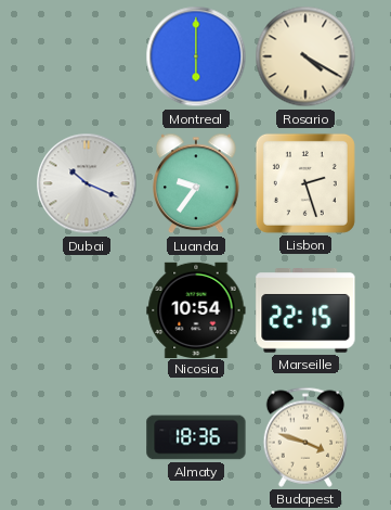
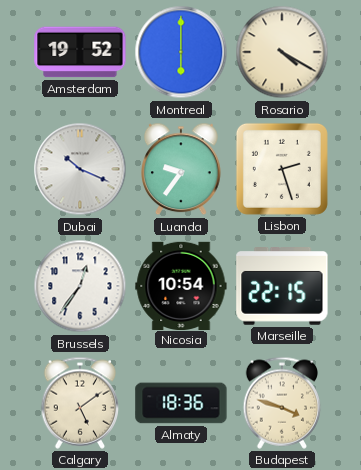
Amsterdam: none -> 19:52
Brussels: none -> 12:36
Calgary: none -> 5:09
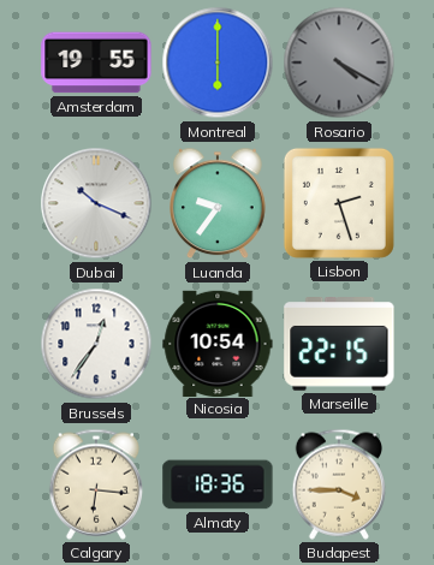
Amsterdam: 19:52 -> 19:55
Rosario dial: cream -> grey
Calgary: 5:09 -> 6:16
Budapest: 3:48 -> 3:45
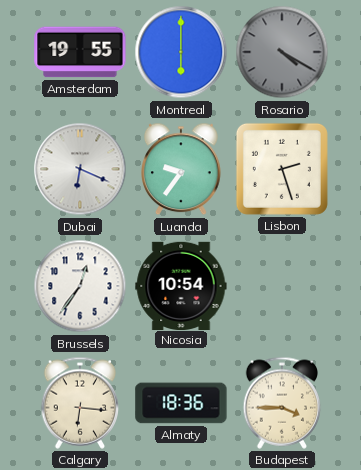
Dubai: 10:19 -> 6:19
Marseille: 22:15 -> none
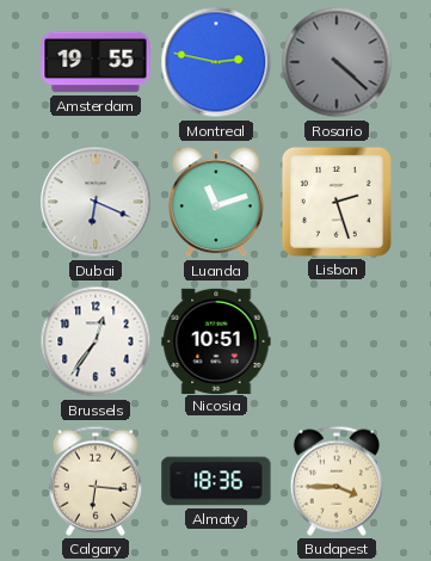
Montreal: 6:00 -> 2:47
Rosario: 4:20 -> 4:22
Luanda: 9:36 -> 11:12
Nicosia: 10:54 -> 10:51
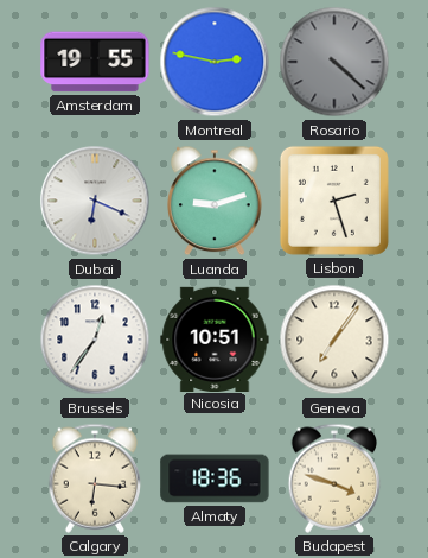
Luanda: 11:12 -> 9:12
Geneva: none -> 7:06
Budapest: 3:45 -> 3:48
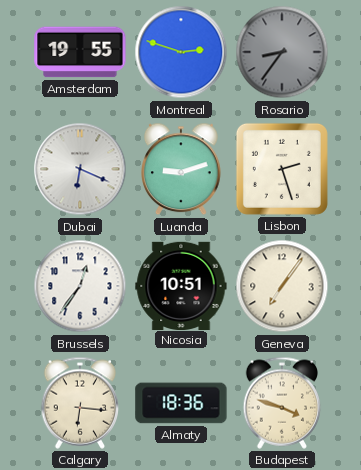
Montreal: 2:47 -> 2:48
Rosario: 4:22 -> 8:36
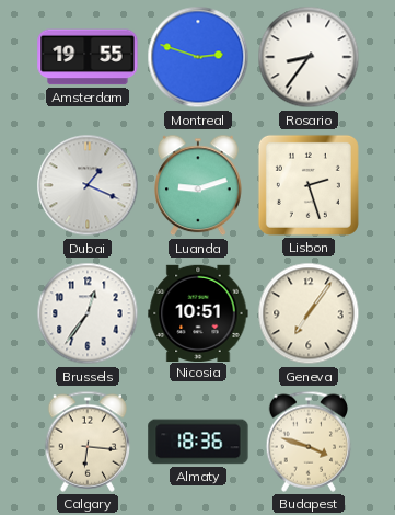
Rosario dial: grey -> white
Dubai: 6:19 -> 1:19
